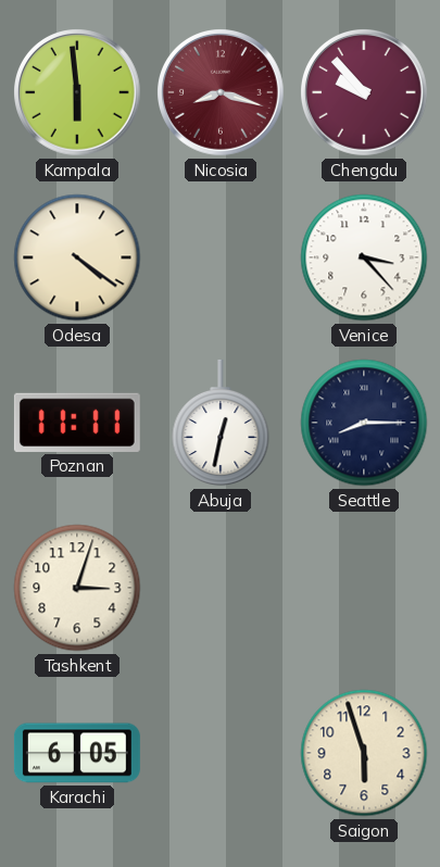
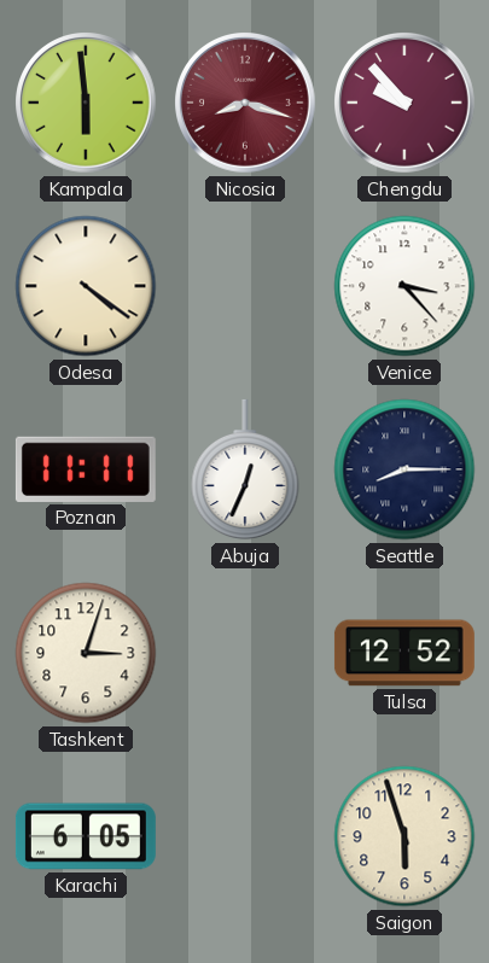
Abuja: 12:32 -> 12:34
Tulsa: none -> 12:52
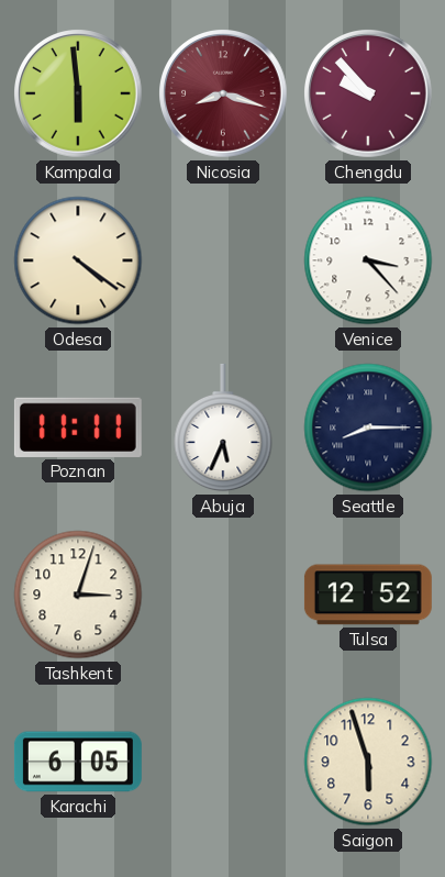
Abuja: 12:34 -> 5:34
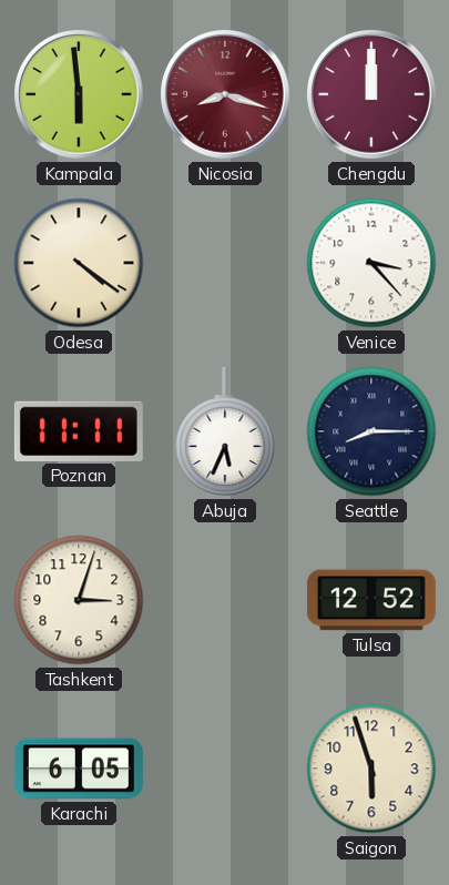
Chengdu: 9:53 -> 12:00
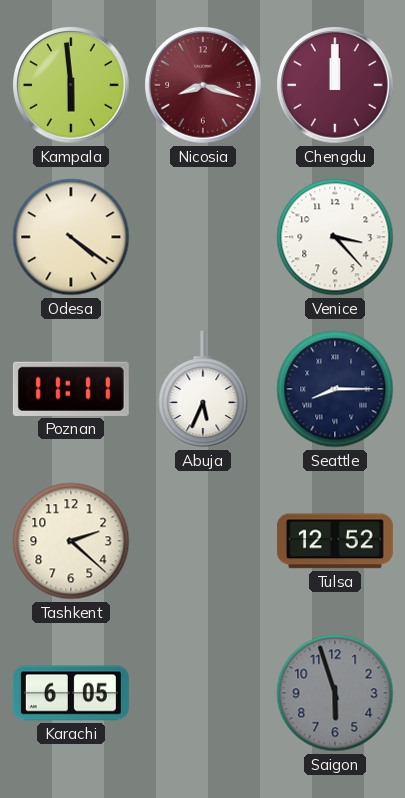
Tashkent: 3:03 -> 2:22
Saigon dial: cream -> grey
